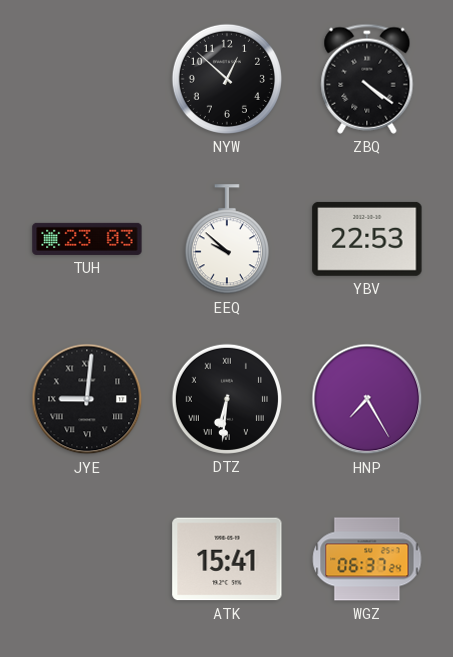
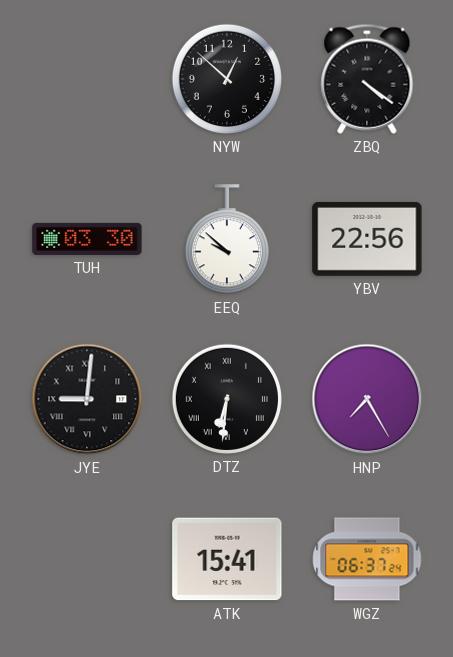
TUH: 23:03 -> 03:30
YBV: 22:53 -> 22:56
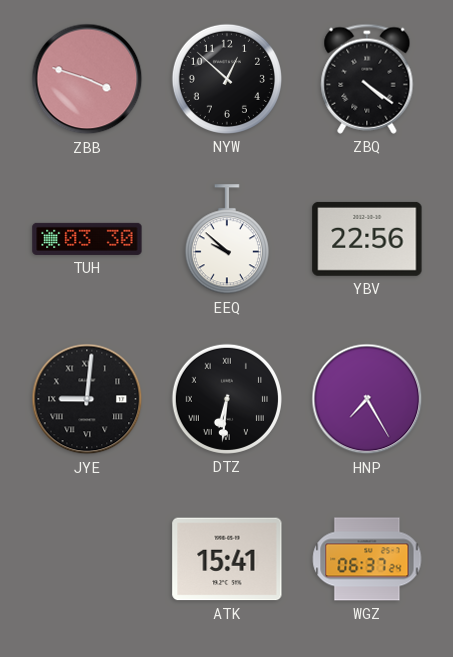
ZBB: none -> 3:48
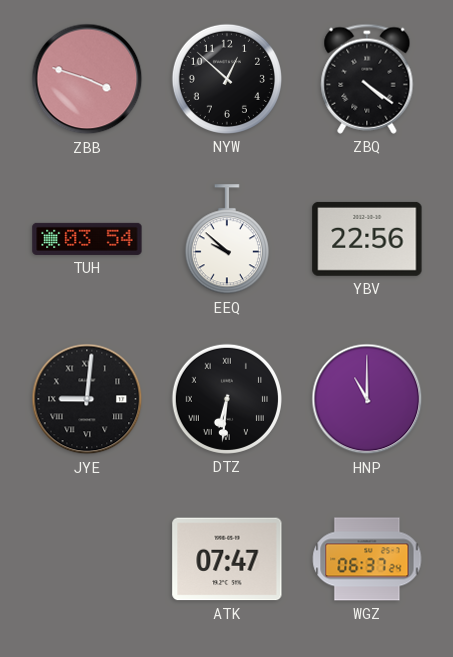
TUH: 03:30 -> 03:54
HNP: 7:25 -> 11:00
ATK: 15:41 -> 07:47
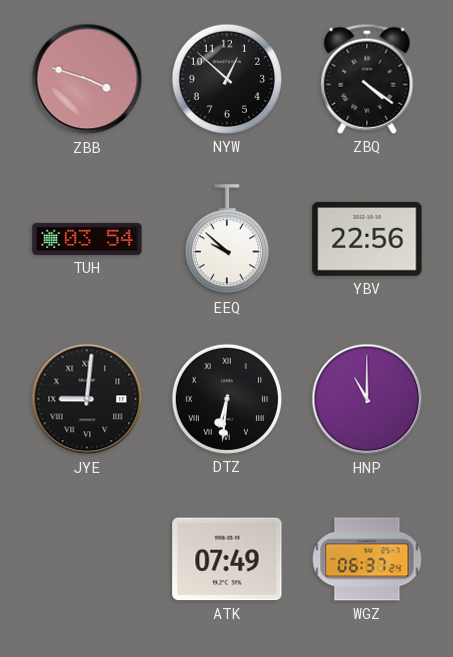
ATK: 07:47 -> 07:49
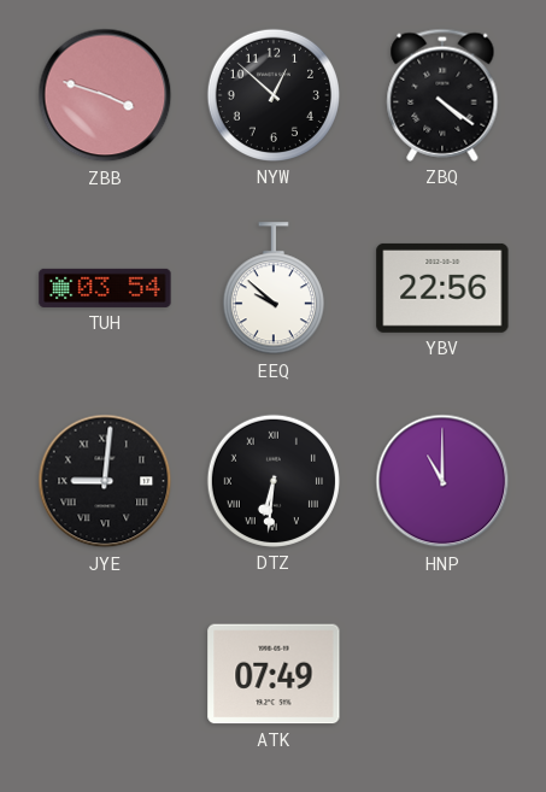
WGZ: 06:37 -> none
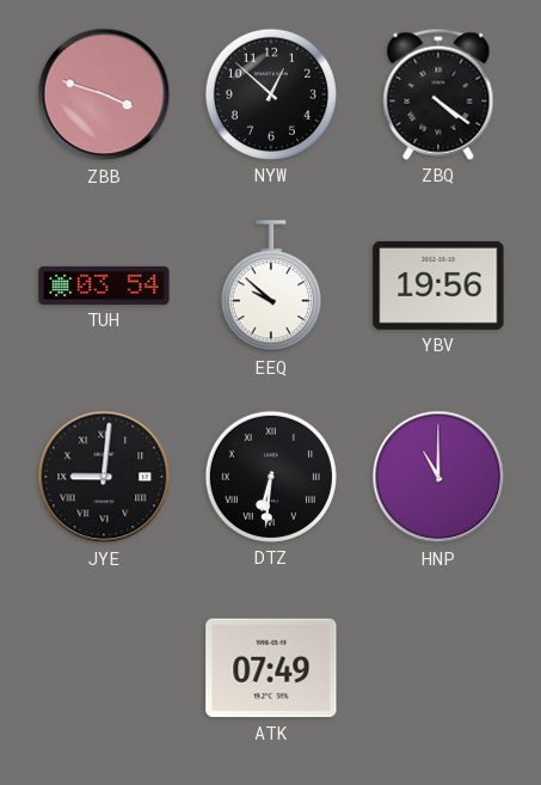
YBV: 22:56 -> 19:56
